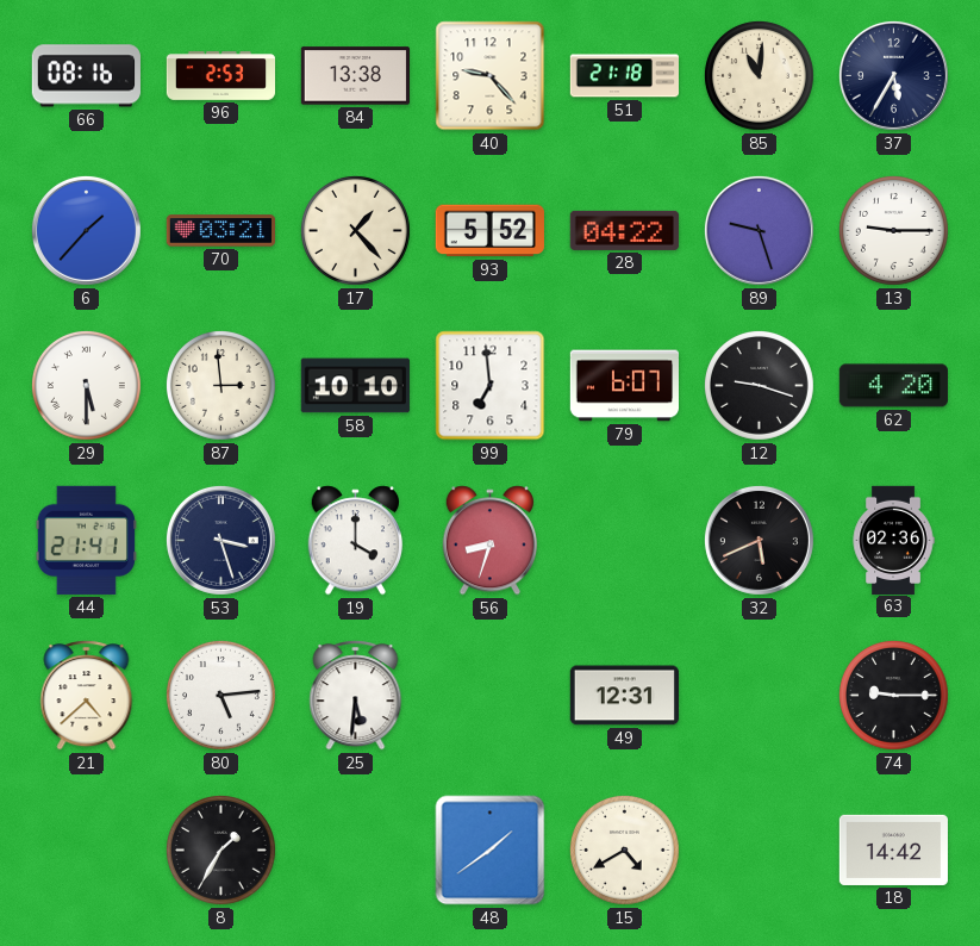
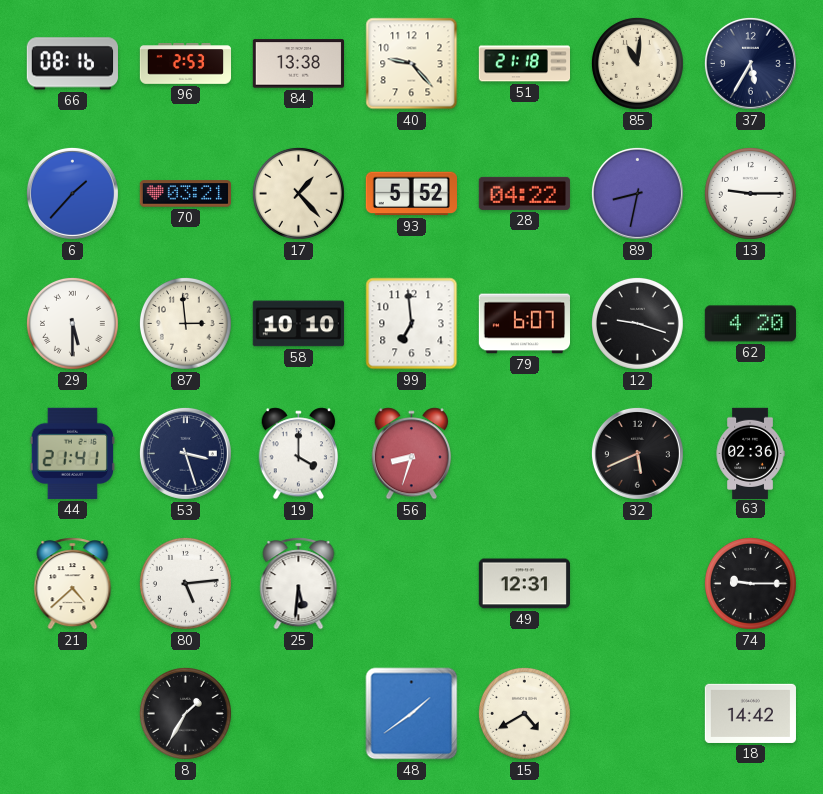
89: 9:27 -> 8:32
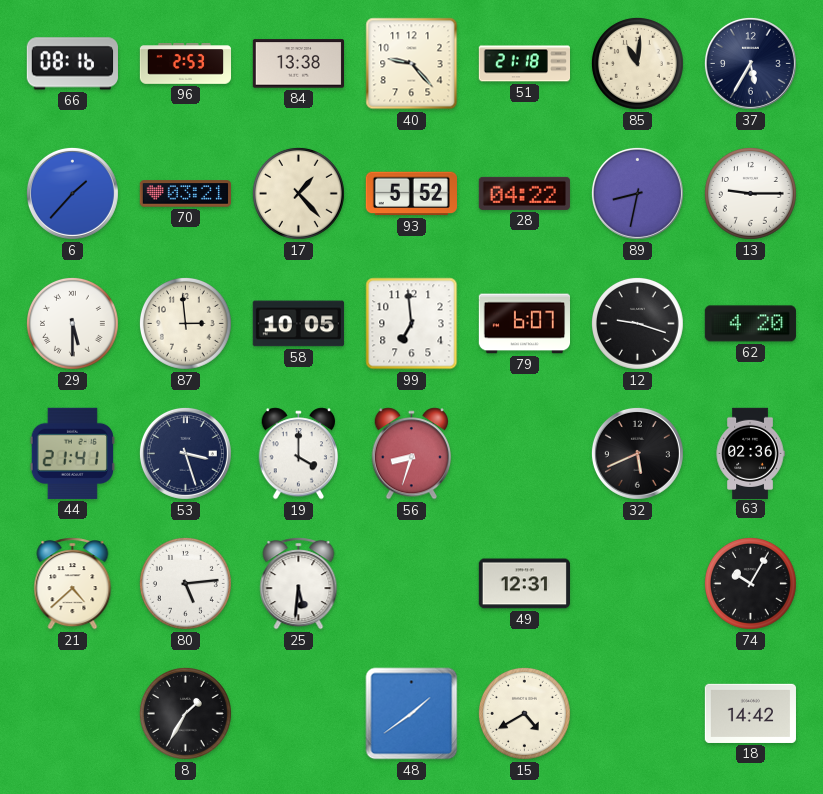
58: 10:10 -> 10:05
74: 9:15 -> 10:05
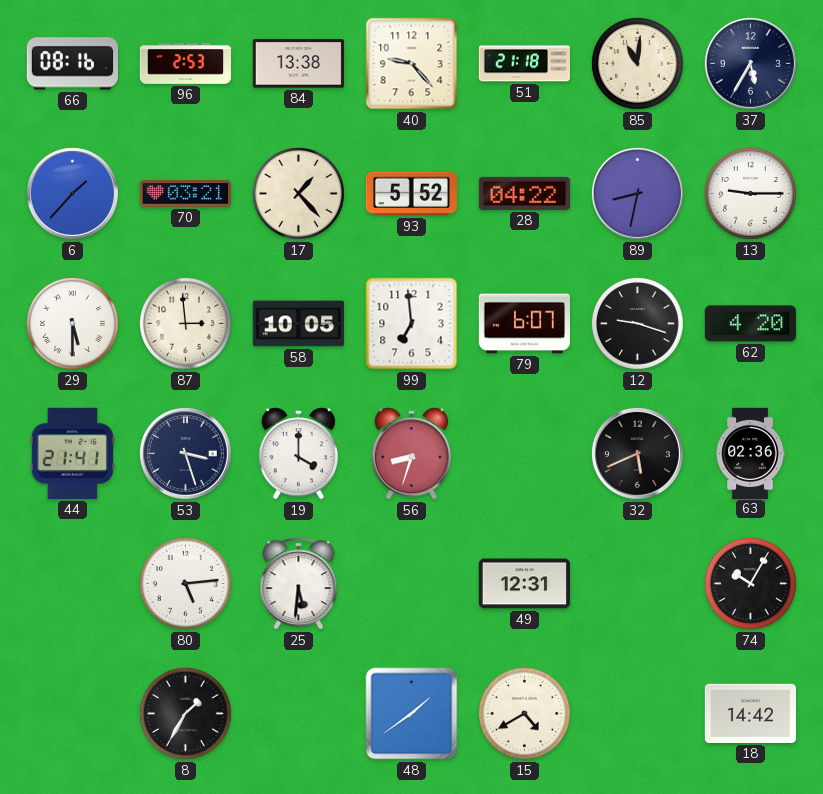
21: 4:38 -> none
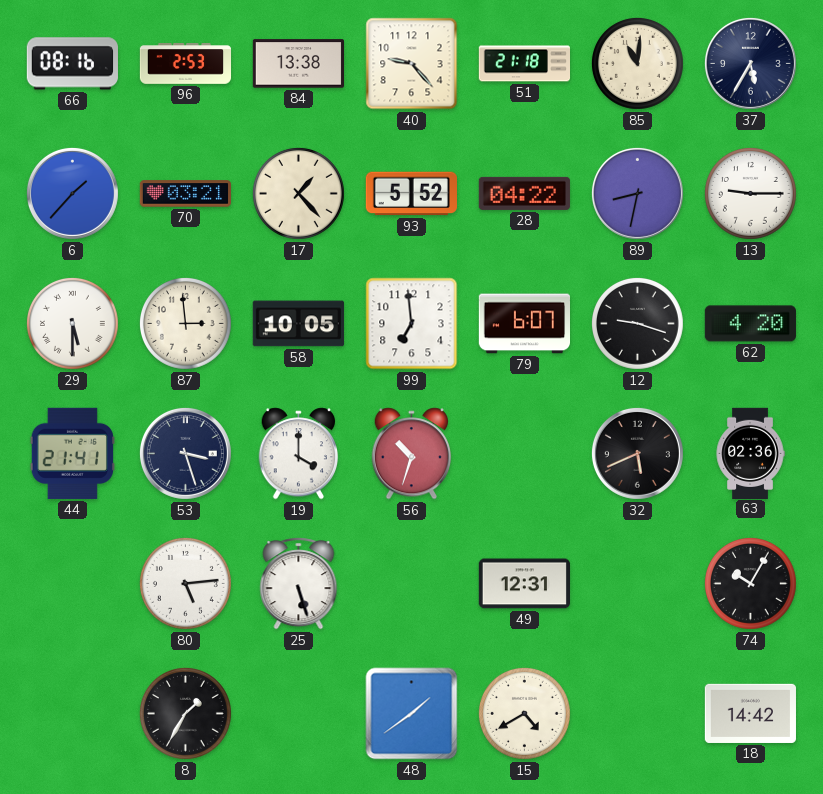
56: 8:33 -> 10:33
25: 5:31 -> 5:27
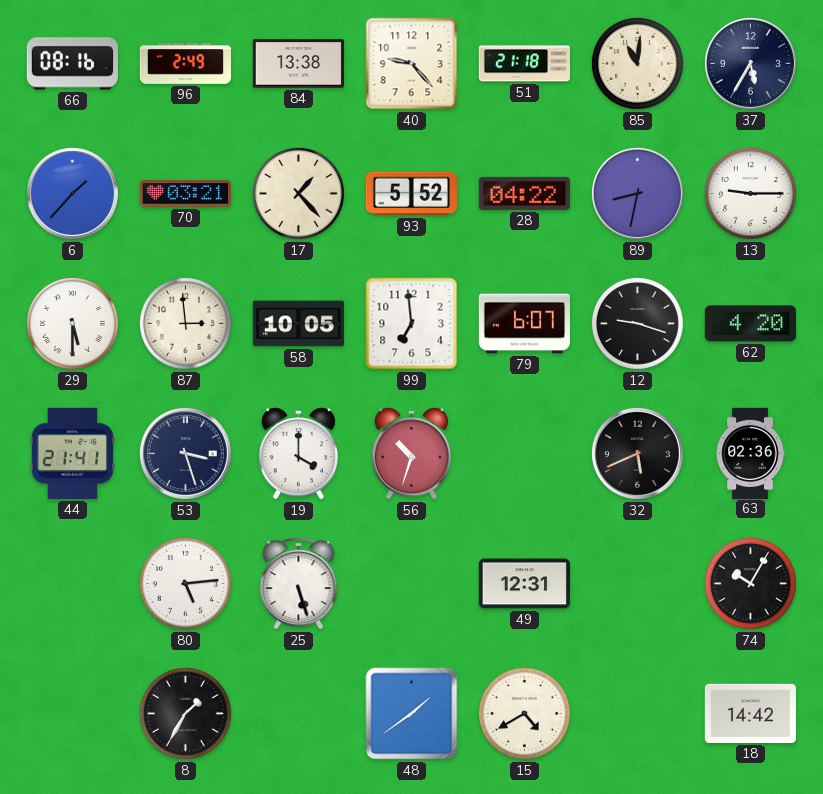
96: 2:53 -> 2:49
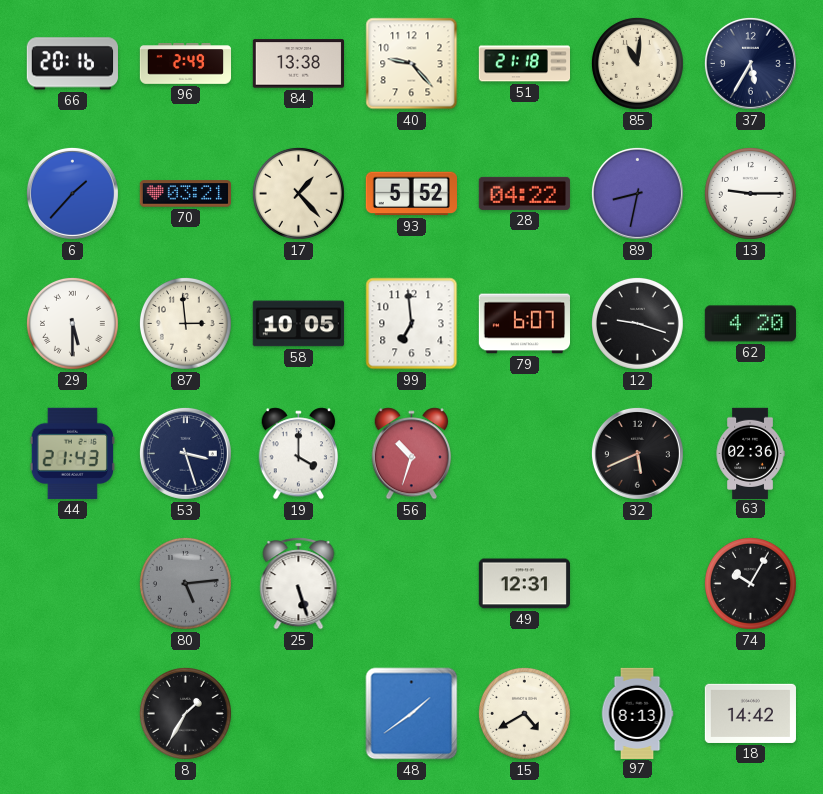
66: 08:16 -> 20:16
44: 21:41 -> 21:43
80 dial: white -> grey
97: none -> 8:13
